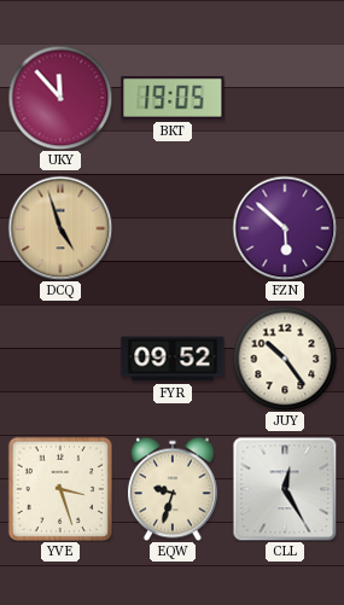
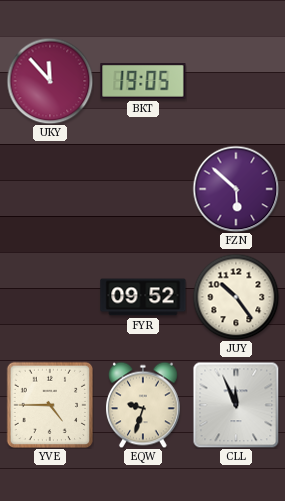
DCQ: 4:57 -> none
YVE: 3:27 -> 4:45
CLL: 12:25 -> 11:56
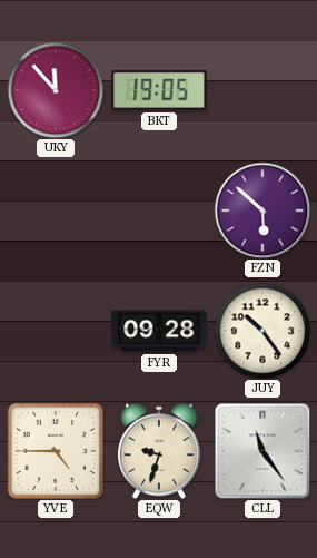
FYR: 09:52 -> 09:28
CLL: 11:56 -> 11:24
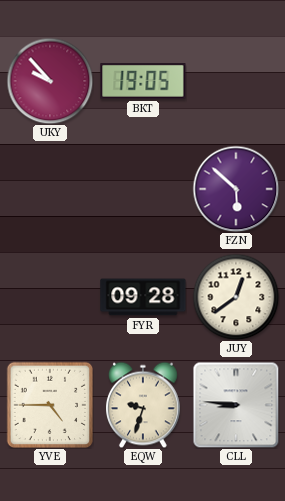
UKY: 11:53 -> 9:53
JUY: 10:24 -> 12:39
CLL: 11:24 -> 8:46
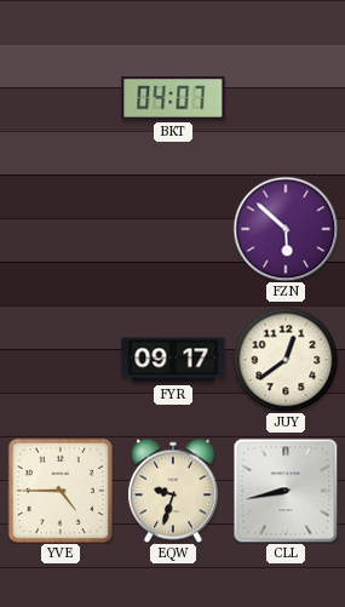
UKY: 9:53 -> none
BKT: 19:05 -> 04:07
FYR: 09:28 -> 09:17
CLL: 8:46 -> 8:43
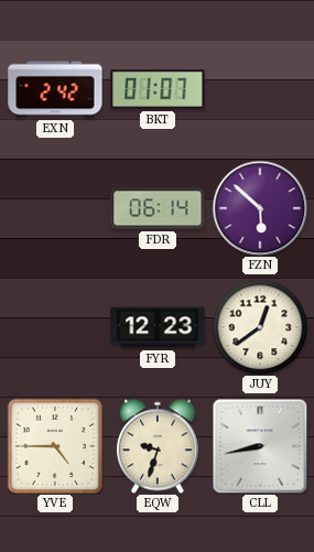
EXN: none -> 2:42
BKT: 04:07 -> 01:07
FDR: none -> 06:14
FYR: 09:17 -> 12:23
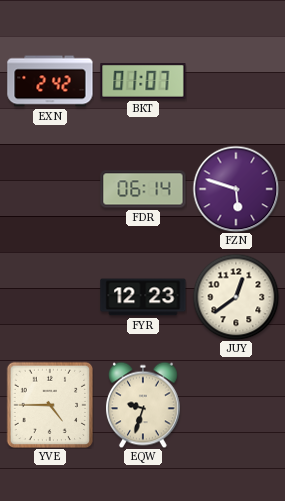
FZN: 5:52 -> 5:48
CLL: 8:43 -> none
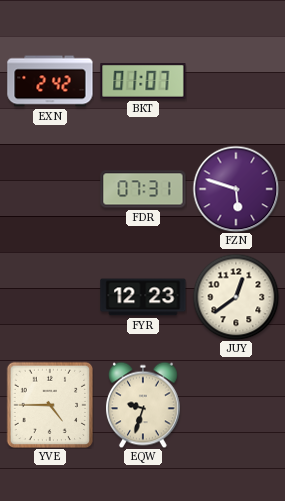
FDR: 06:14 -> 07:31
